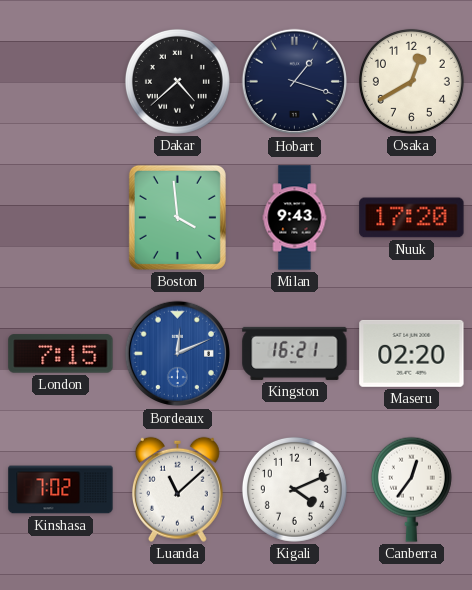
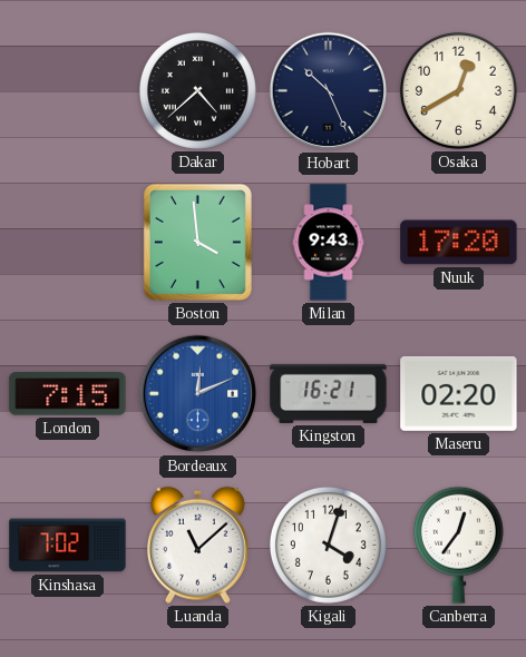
Hobart: 1:18 -> 10:26
Kigali: 4:11 -> 4:03
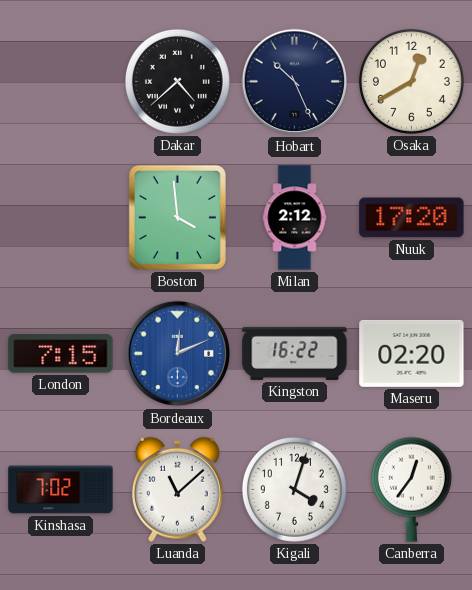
Milan: 9:43 -> 2:12
Kingston: 16:21 -> 16:22
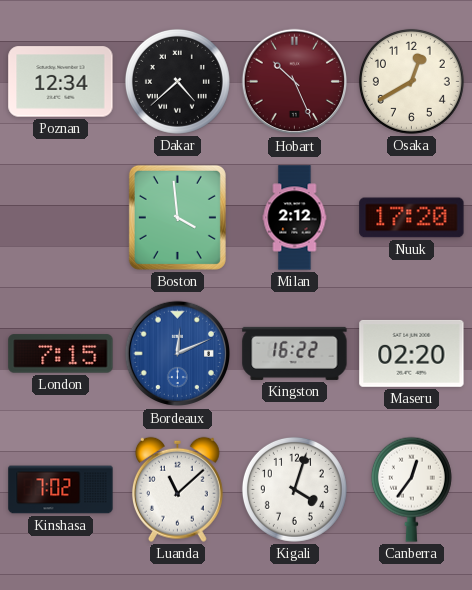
Poznan: none -> 12:34
Hobart dial: navy -> burgundy
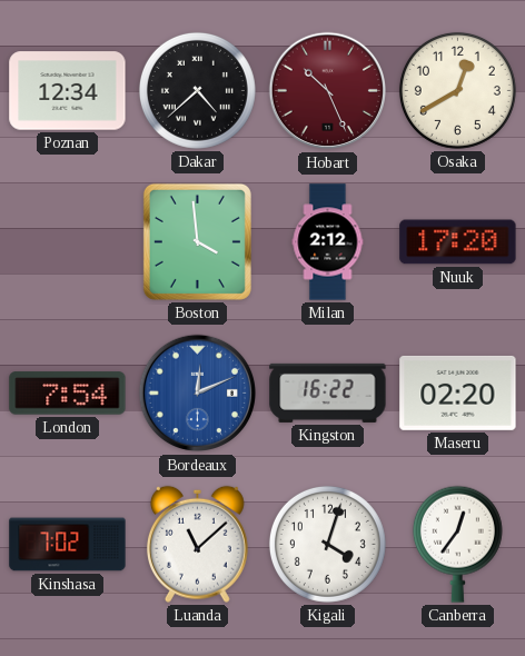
London: 7:15 -> 7:54
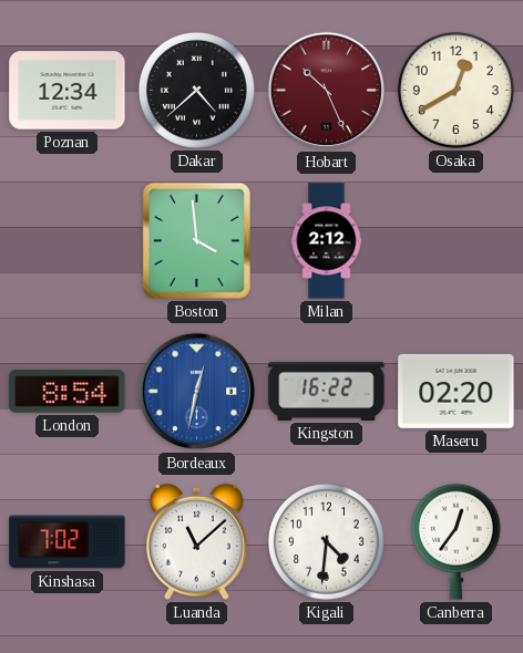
Nuuk: 17:20 -> none
London: 7:54 -> 8:54
Bordeaux: 12:11 -> 12:32
Kigali: 4:03 -> 4:31
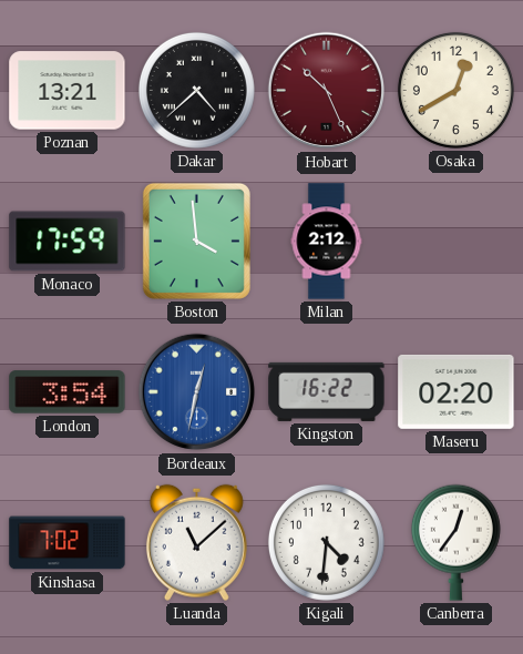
Poznan: 12:34 -> 13:21
Monaco: none -> 17:59
London: 8:54 -> 3:54
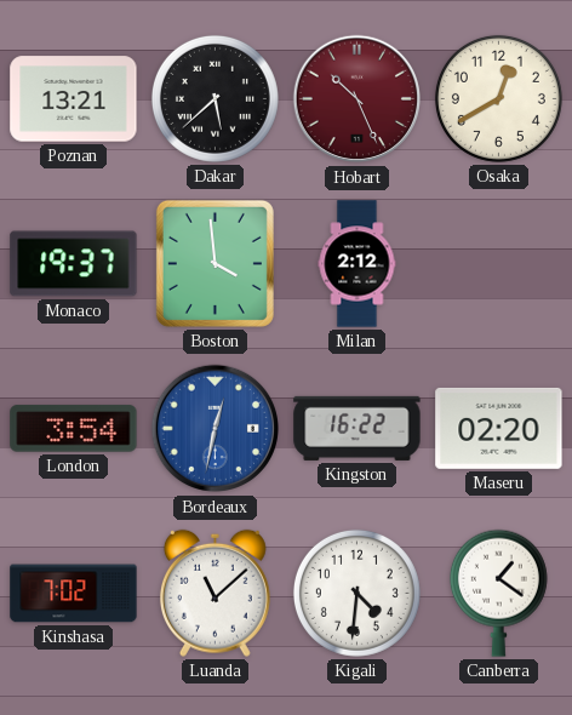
Dakar: 4:38 -> 5:38
Monaco: 17:59 -> 19:37
Canberra: 12:36 -> 1:21
